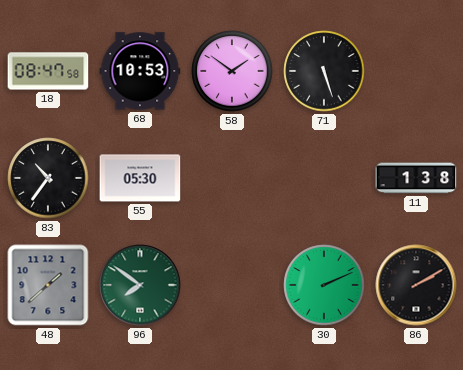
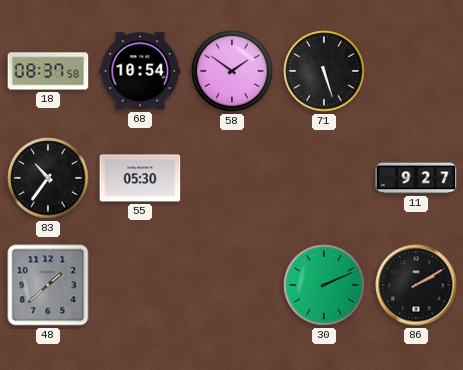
18: 08:47 -> 08:37
68: 10:53 -> 10:54
11: 1:38 -> 9:27
96: 7:51 -> none
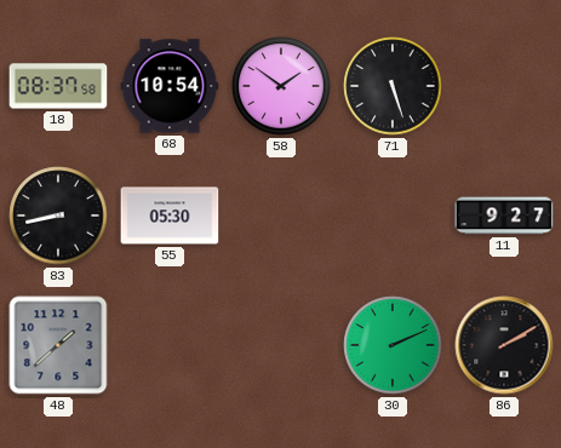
83: 10:36 -> 8:43
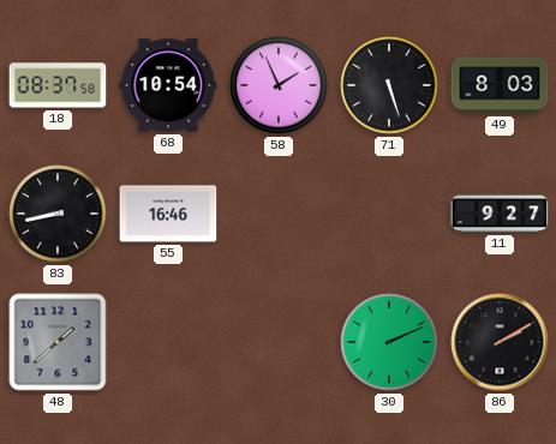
58: 1:51 -> 1:56
49: none -> 8:03
55: 05:30 -> 16:46
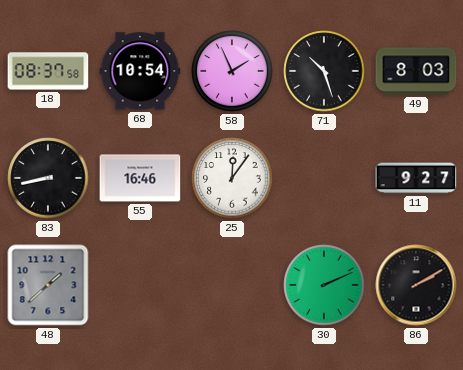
71: 5:27 -> 10:27
25: none -> 12:06
